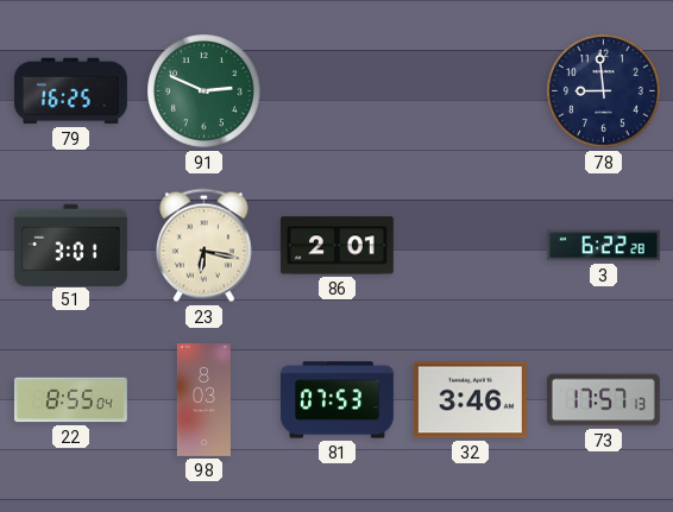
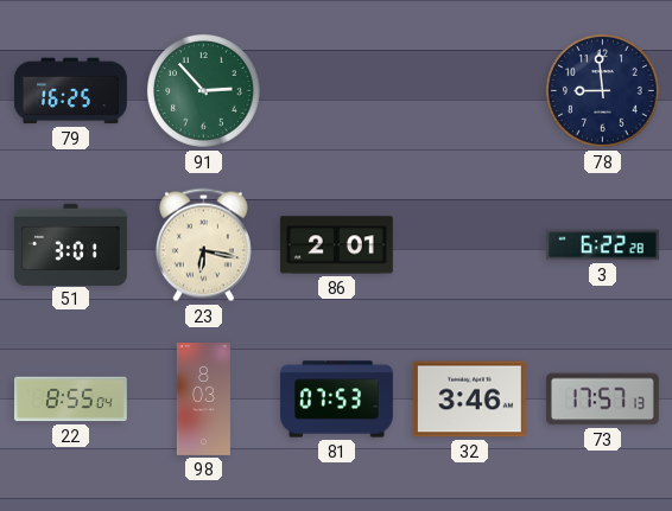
91: 2:49 -> 2:53
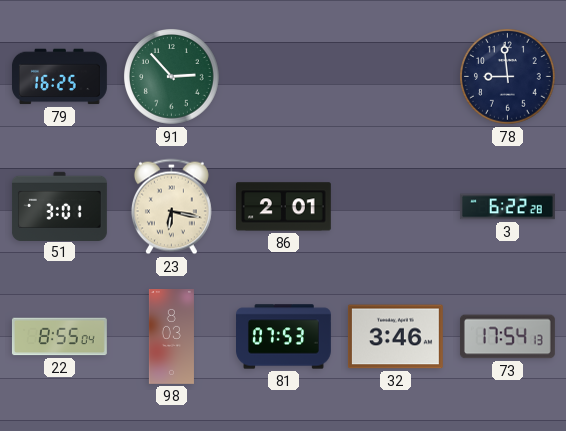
73: 17:57 -> 17:54
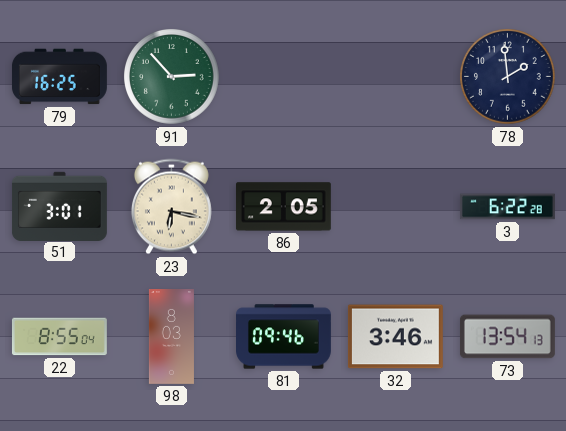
78: 8:59 -> 1:59
86: 2:01 -> 2:05
81: 07:53 -> 09:46
73: 17:54 -> 13:54
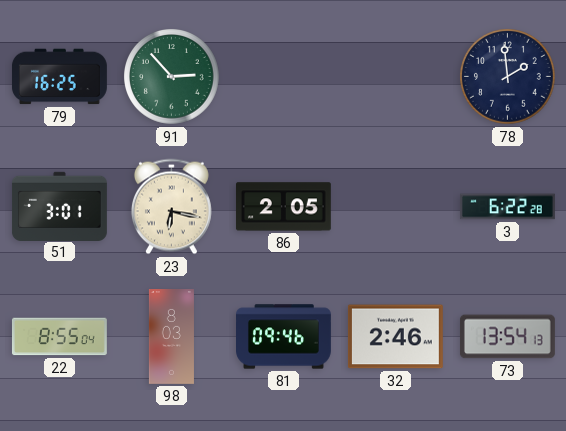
32: 3:46 -> 2:46
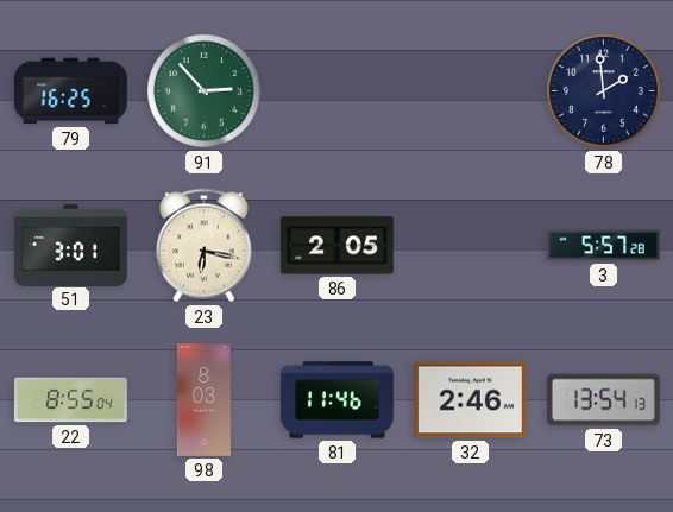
3: 6:22 -> 5:57
81: 09:46 -> 11:46
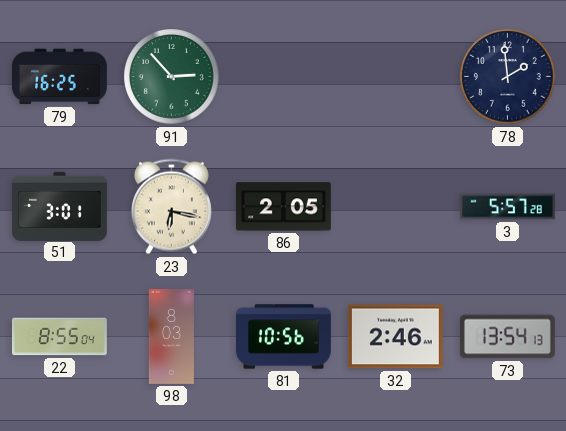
81: 11:46 -> 10:56
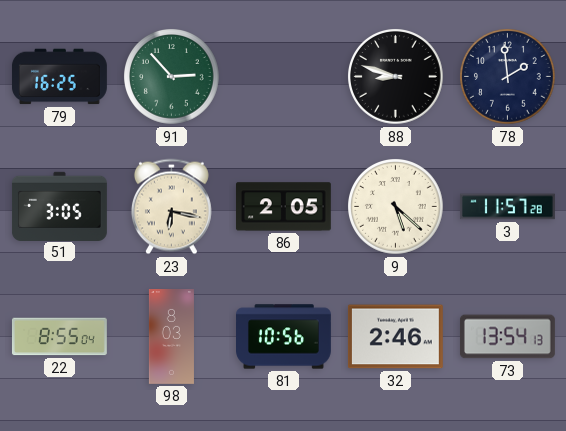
88: none -> 8:48
51: 3:01 -> 3:05
9: none -> 5:22
3: 5:57 -> 11:57
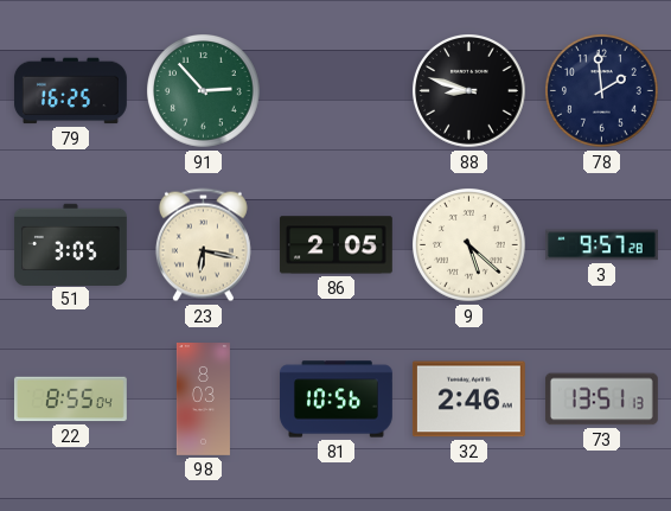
3: 11:57 -> 9:57
73: 13:54 -> 13:51
